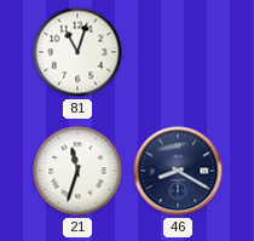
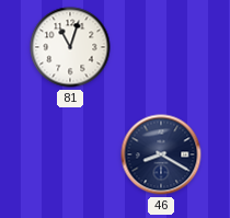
21: 11:33 -> none
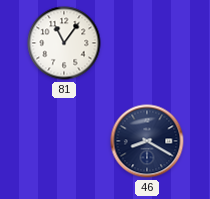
81: 11:03 -> 11:06
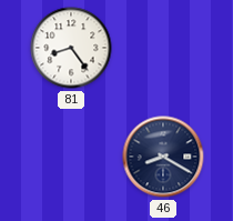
81: 11:06 -> 8:24
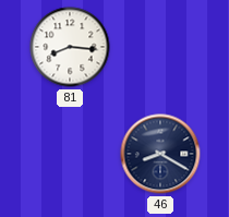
81: 8:24 -> 8:16
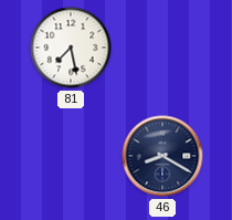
81: 8:16 -> 7:28
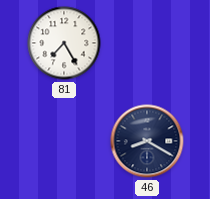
81: 7:28 -> 7:25
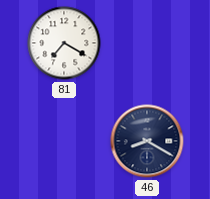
81: 7:25 -> 7:20
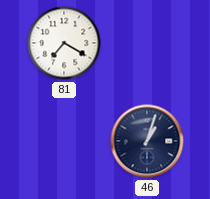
46: 8:20 -> 1:03
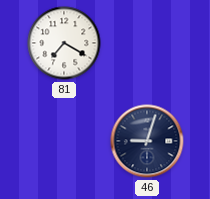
46: 1:03 -> 9:03
